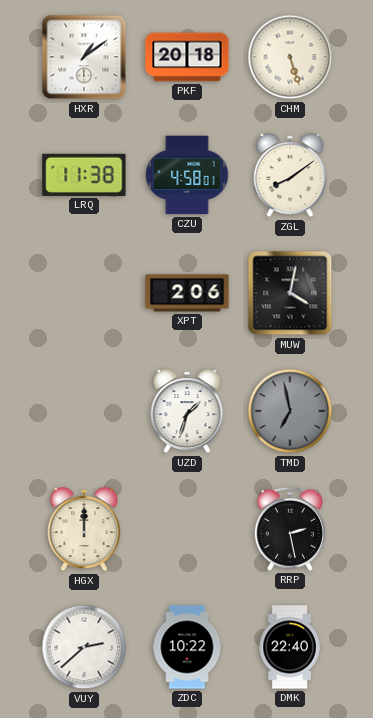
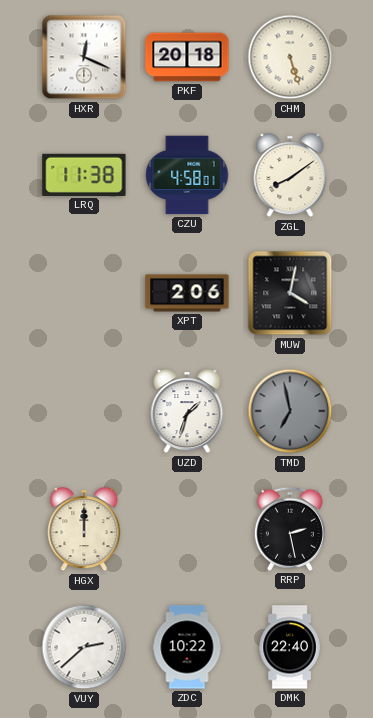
HXR: 1:09 -> 12:19
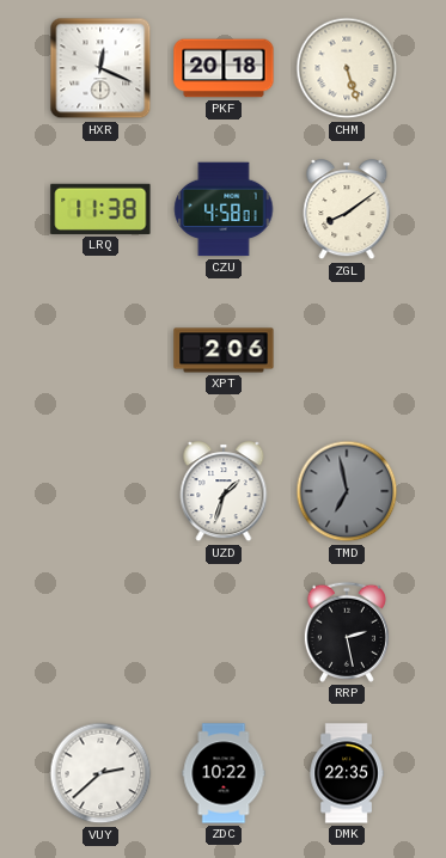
MUW: 4:02 -> none
HGX: 12:00 -> none
DMK: 22:40 -> 22:35
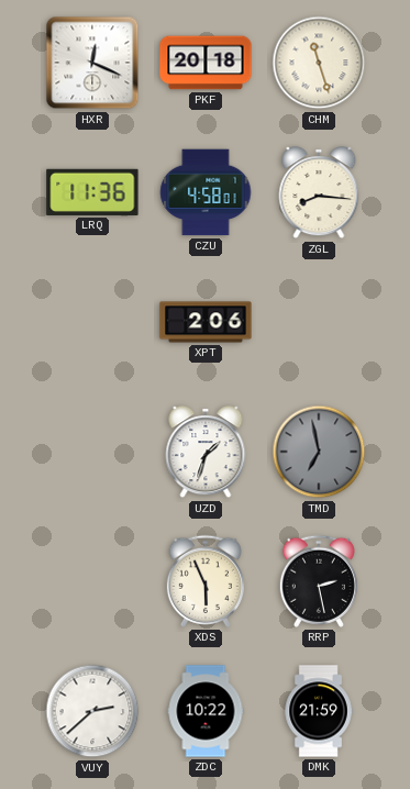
CHM: 5:27 -> 11:27
LRQ: 11:38 -> 11:36
ZGL: 8:09 -> 8:16
XDS: none -> 5:56
DMK: 22:35 -> 21:59
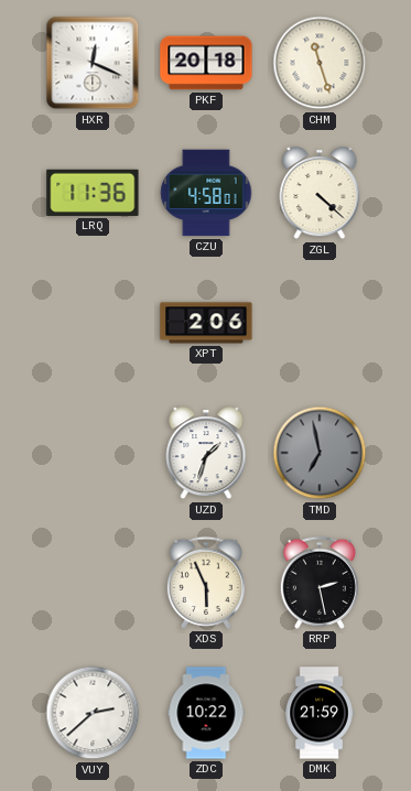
ZGL: 8:16 -> 4:22
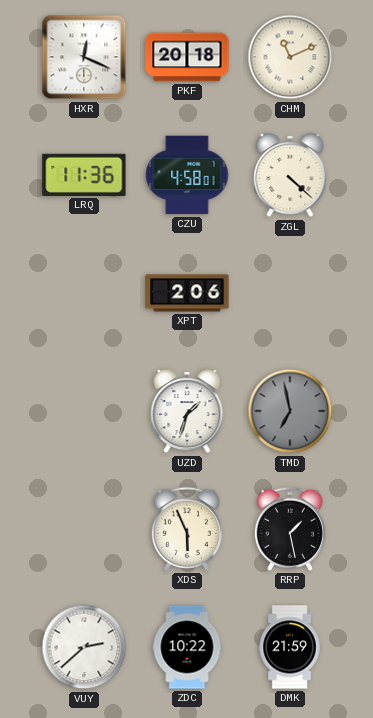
CHM: 11:27 -> 11:11
RRP: 2:28 -> 1:28
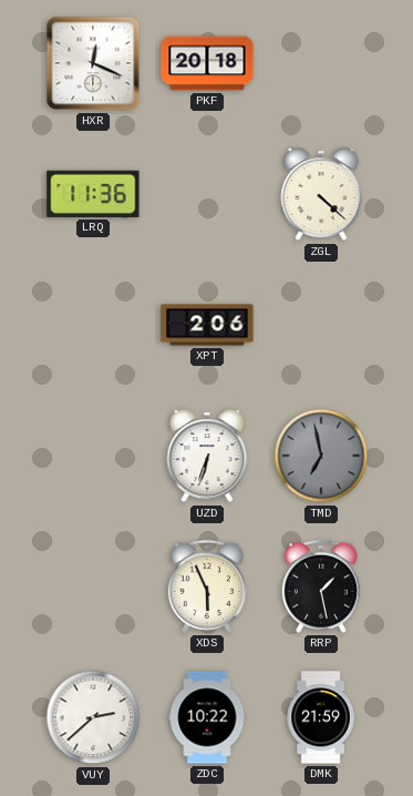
CHM: 11:11 -> none
CZU: 4:58 -> none
UZD: 1:33 -> 6:33
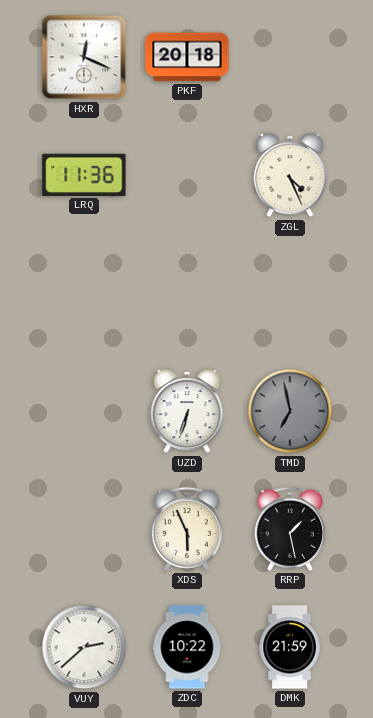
ZGL: 4:22 -> 4:26
XPT: 2:06 -> none
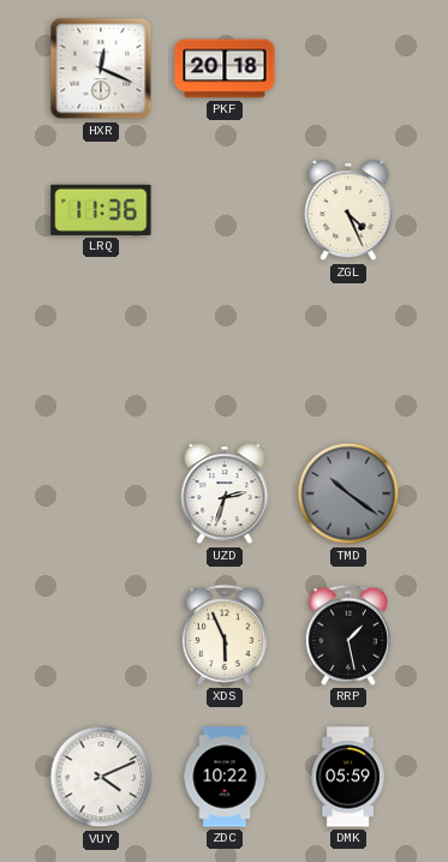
UZD: 6:33 -> 2:33
TMD: 6:58 -> 10:21
VUY: 2:38 -> 4:11
DMK: 21:59 -> 05:59
